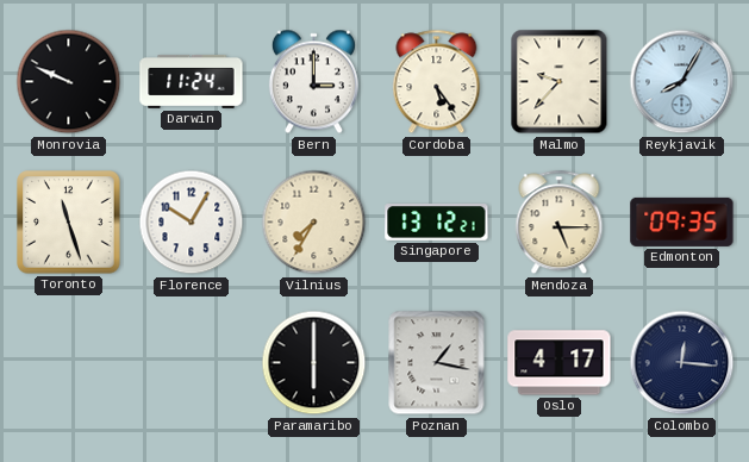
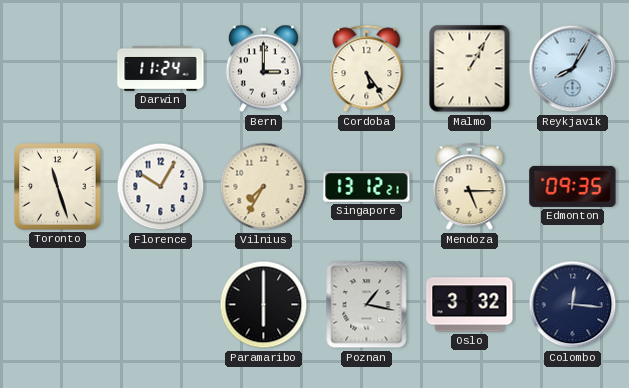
Monrovia: 9:49 -> none
Malmo: 9:37 -> 1:05
Oslo: 4:17 -> 3:32
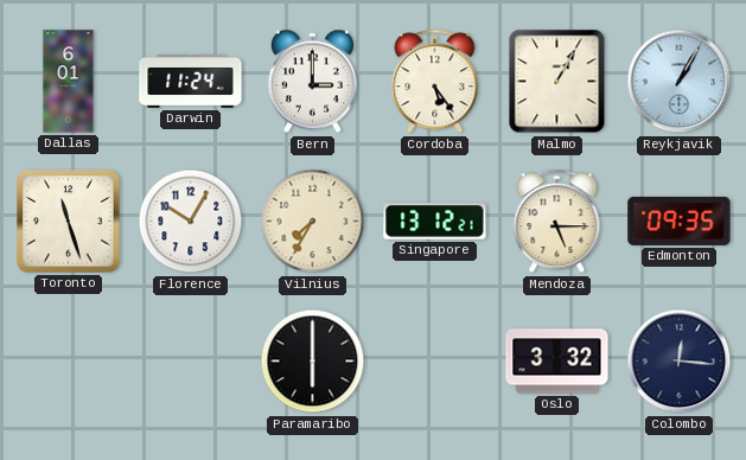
Dallas: none -> 6:01
Reykjavik: 8:05 -> 1:05
Poznan: 1:17 -> none
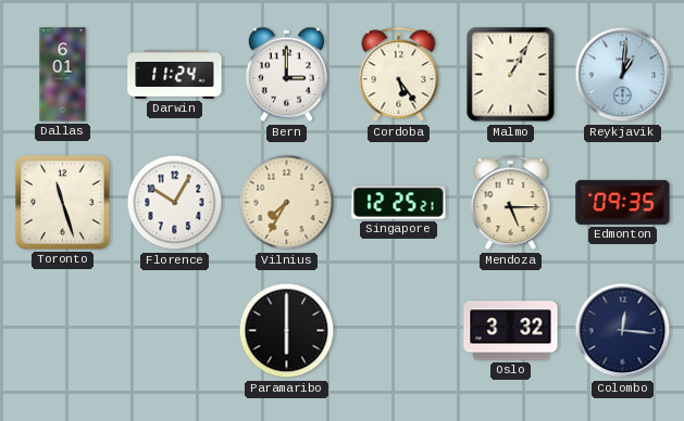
Reykjavik: 1:05 -> 1:01
Singapore: 13:12 -> 12:25
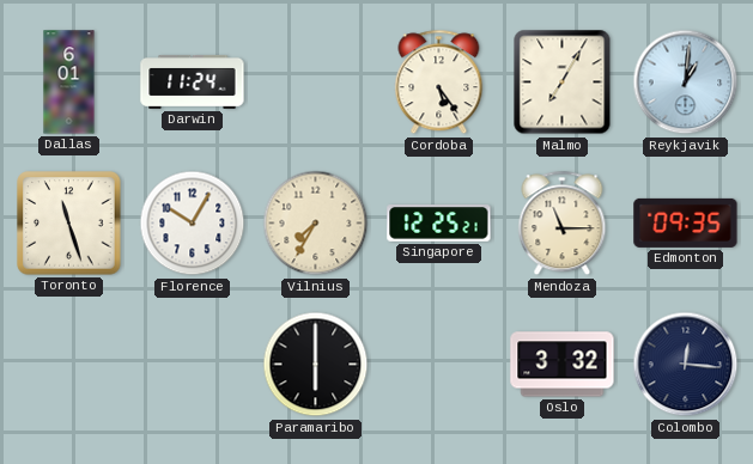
Bern: 3:00 -> none
Malmo: 1:05 -> 7:05
Mendoza: 5:15 -> 11:15
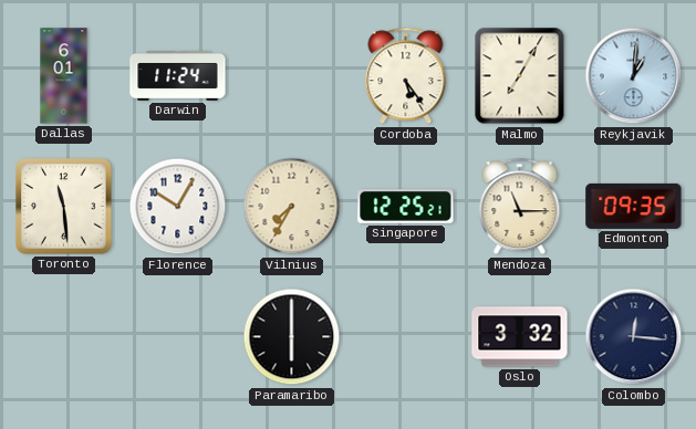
Toronto: 11:27 -> 11:29
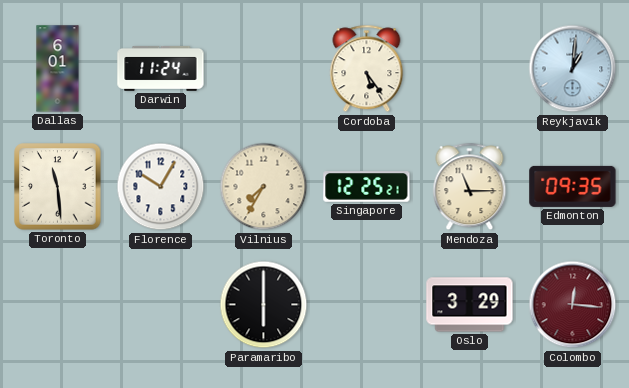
Malmo: 7:05 -> none
Oslo: 3:32 -> 3:29
Colombo dial: navy -> burgundy
